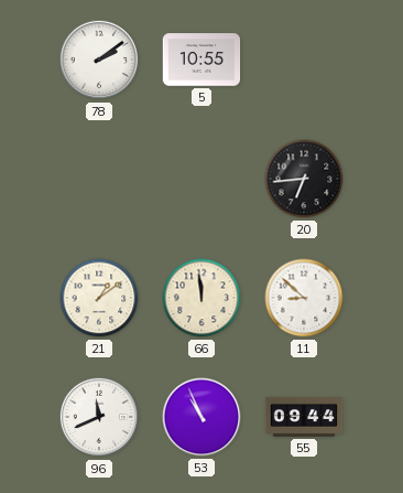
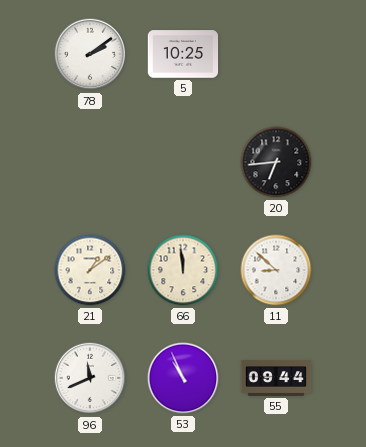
5: 10:55 -> 10:25
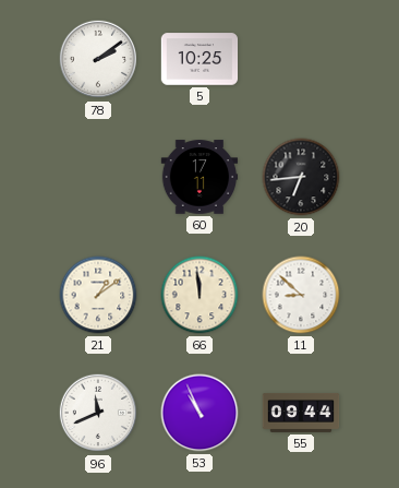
60: none -> 17:11
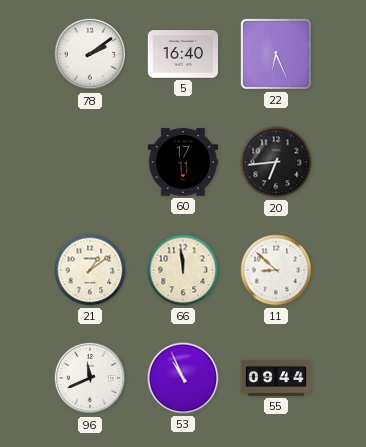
5: 10:25 -> 16:40
22: none -> 6:26
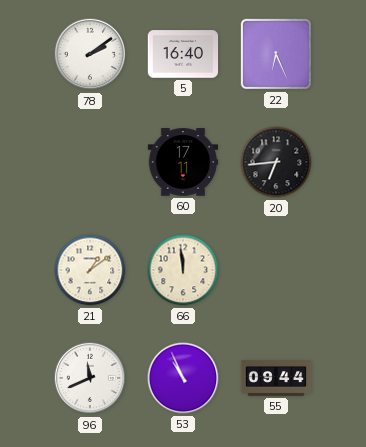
11: 8:52 -> none
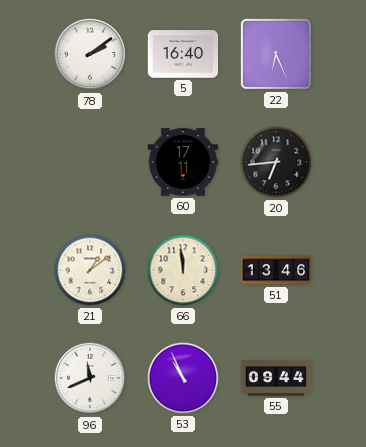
51: none -> 13:46
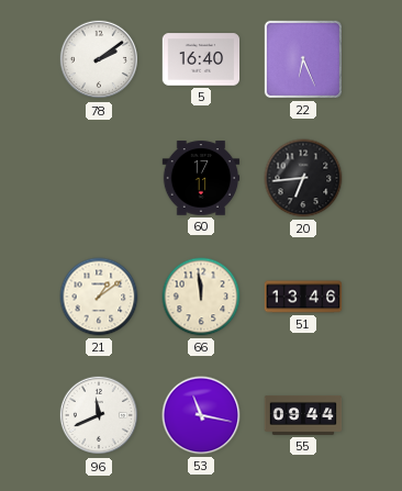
53: 10:56 -> 11:17
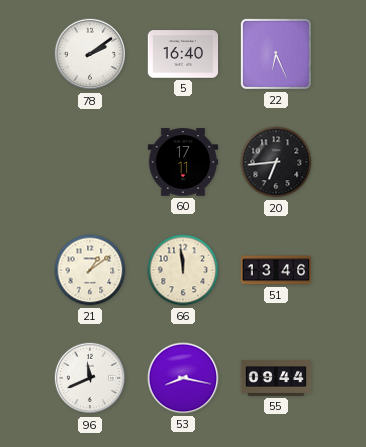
53: 11:17 -> 8:17
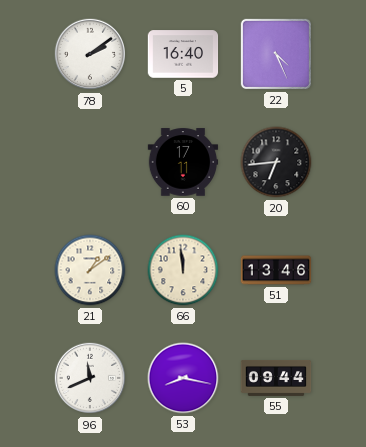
22: 6:26 -> 4:26
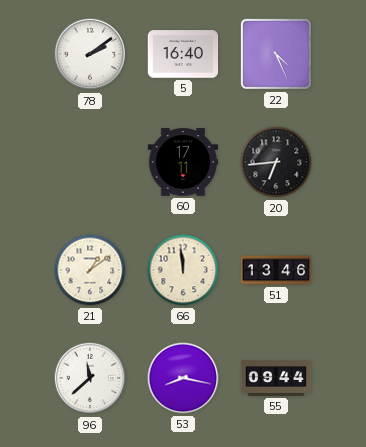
96: 11:41 -> 11:38
